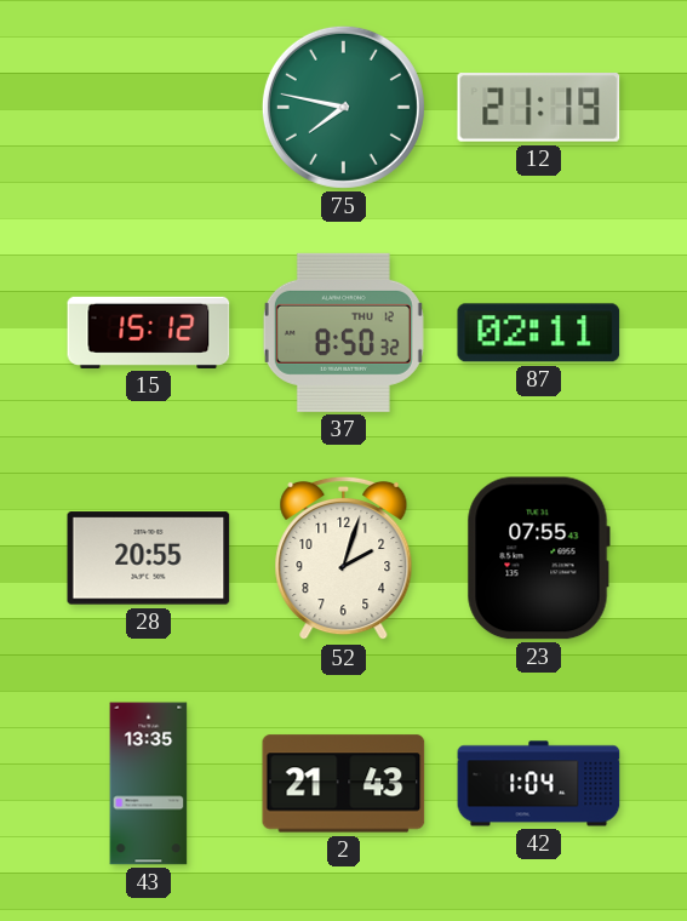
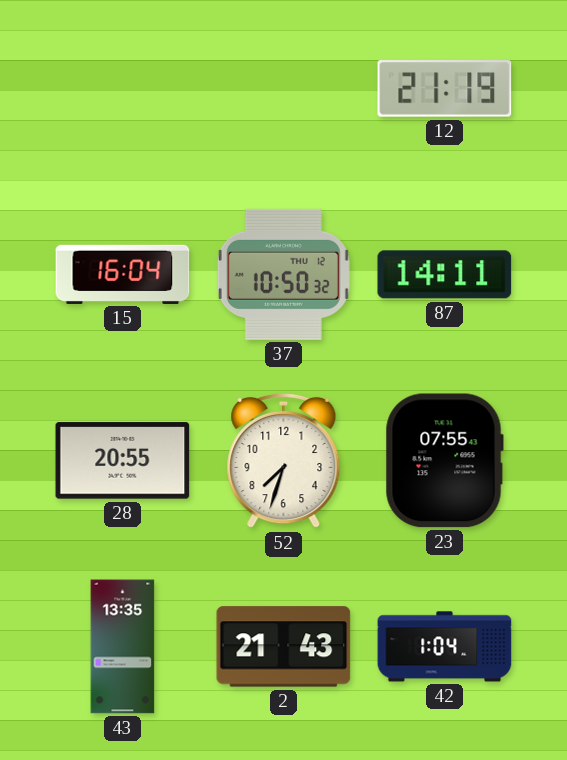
75: 7:47 -> none
15: 15:12 -> 16:04
37: 8:50 -> 10:50
87: 02:11 -> 14:11
52: 2:03 -> 7:33
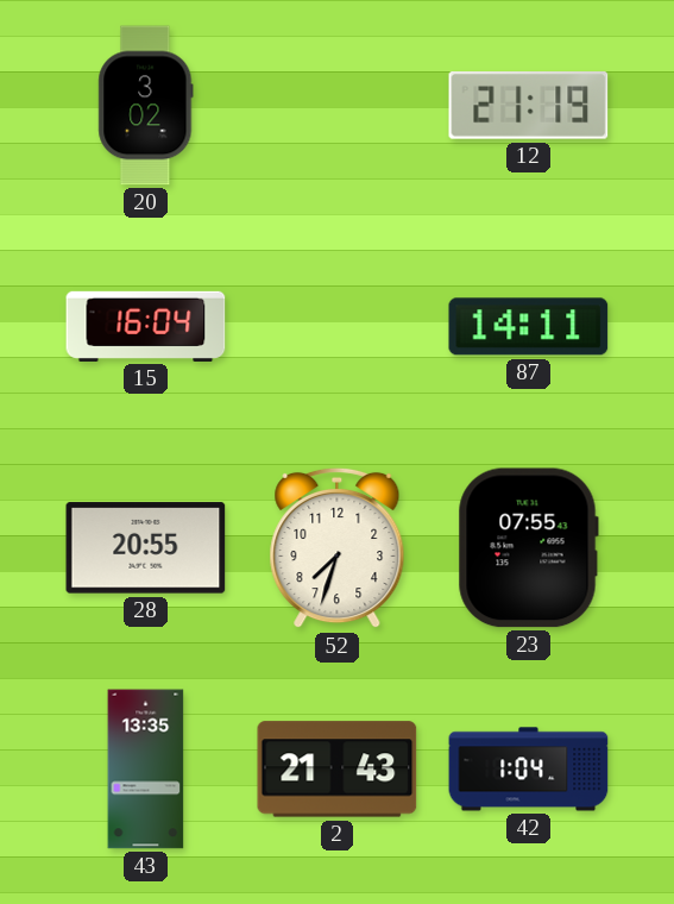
20: none -> 3:02
37: 10:50 -> none
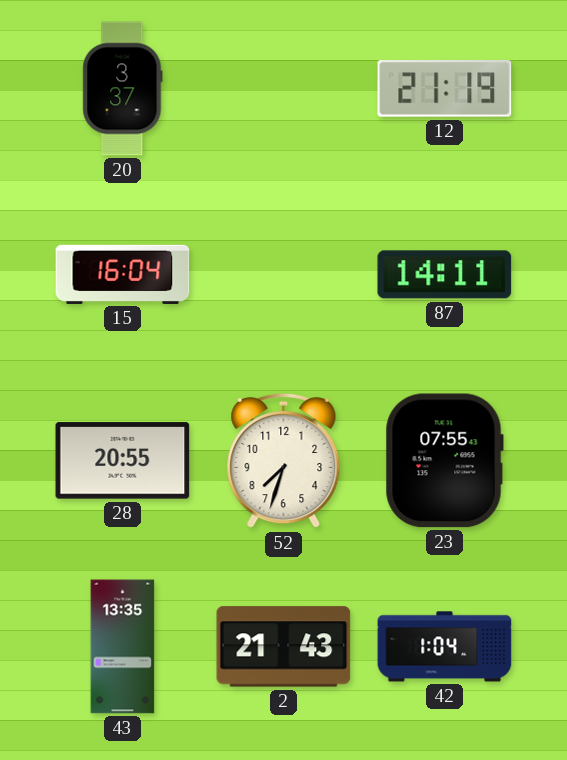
20: 3:02 -> 3:37
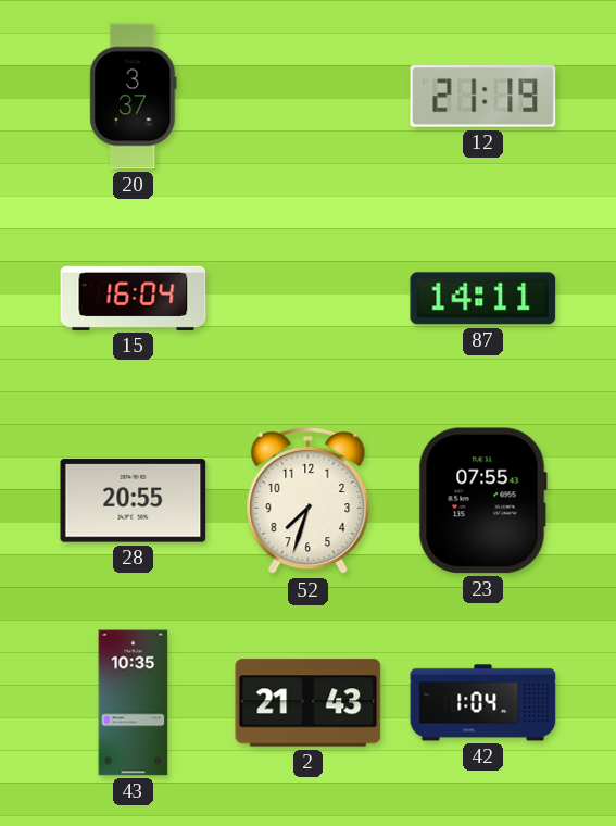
43: 13:35 -> 10:35
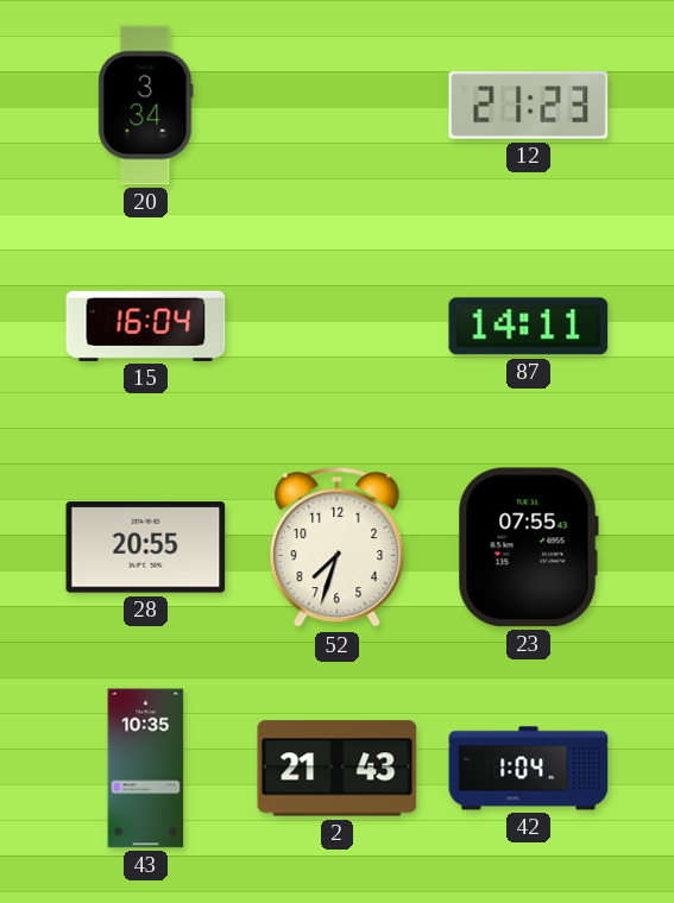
20: 3:37 -> 3:34
12: 21:19 -> 21:23
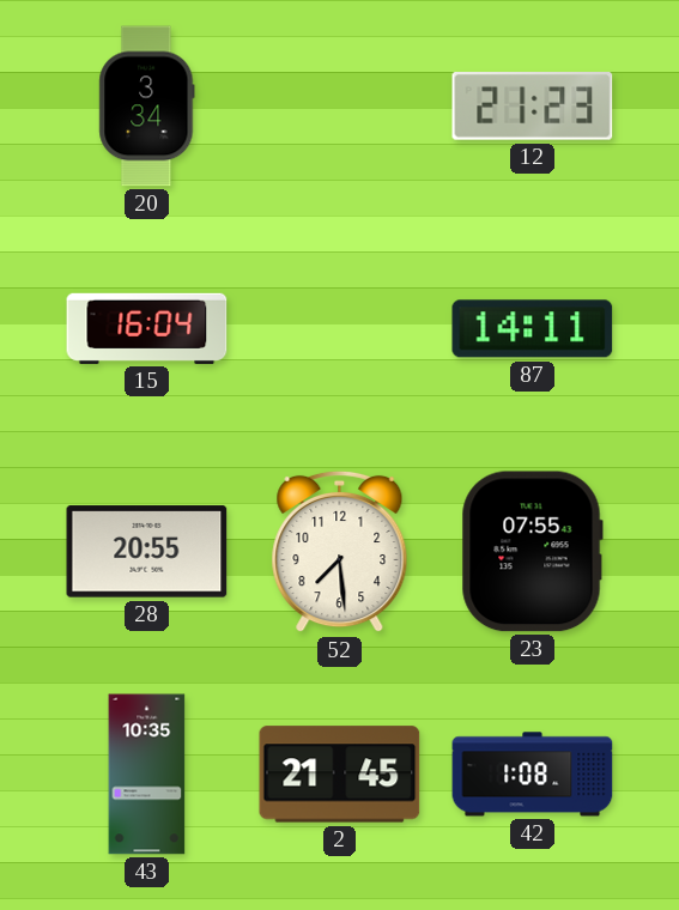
52: 7:33 -> 7:29
2: 21:43 -> 21:45
42: 1:04 -> 1:08
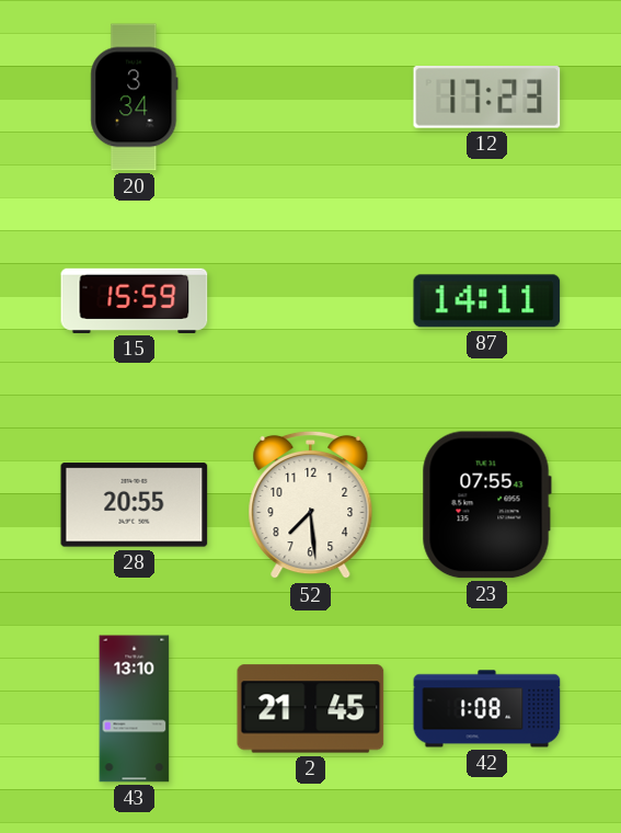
12: 21:23 -> 17:23
15: 16:04 -> 15:59
43: 10:35 -> 13:10
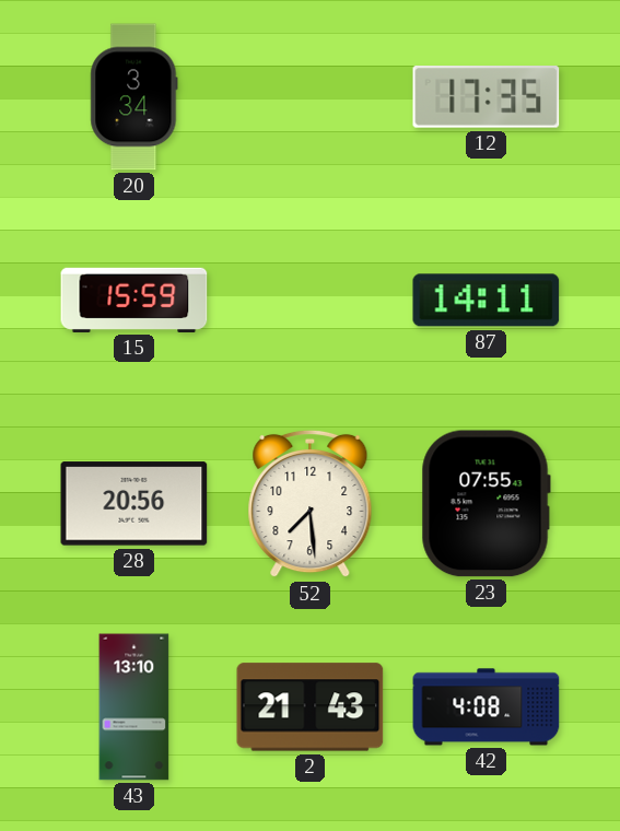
12: 17:23 -> 17:35
28: 20:55 -> 20:56
2: 21:45 -> 21:43
42: 1:08 -> 4:08
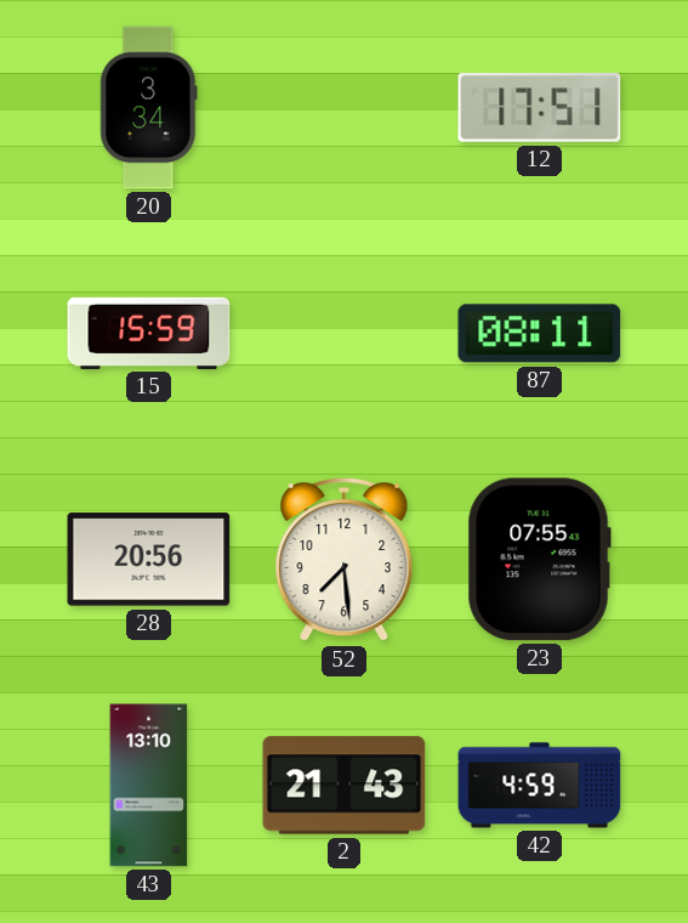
12: 17:35 -> 17:51
87: 14:11 -> 08:11
42: 4:08 -> 4:59
